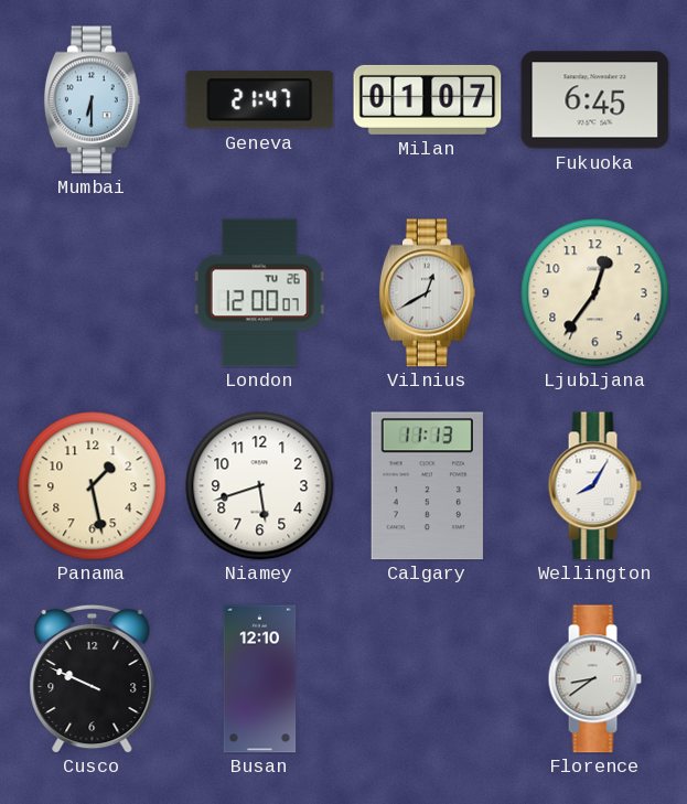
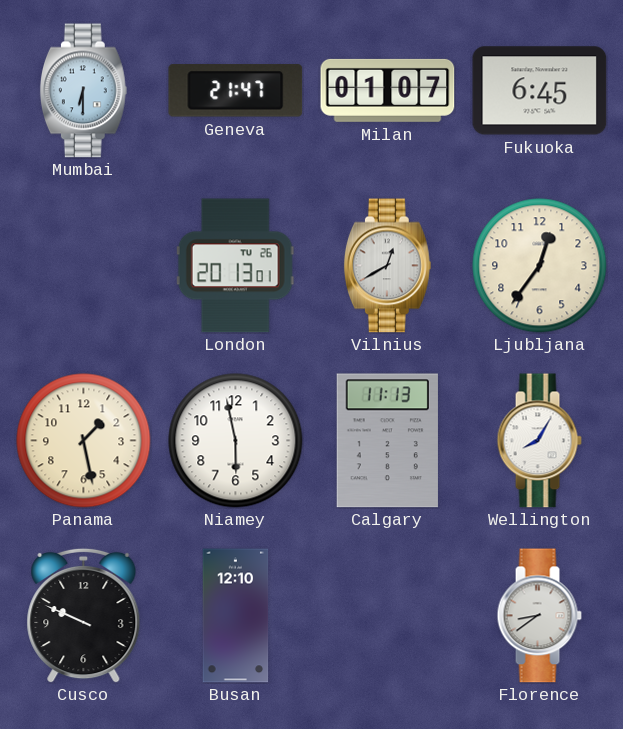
London: 12:00 -> 20:13
Niamey: 5:42 -> 5:58
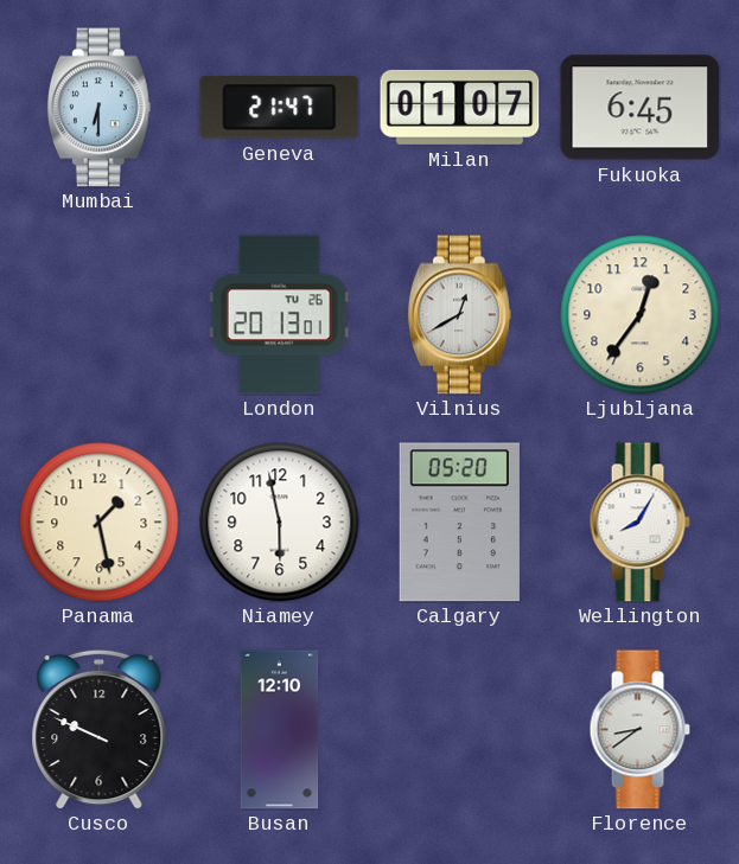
Calgary: 11:13 -> 05:20
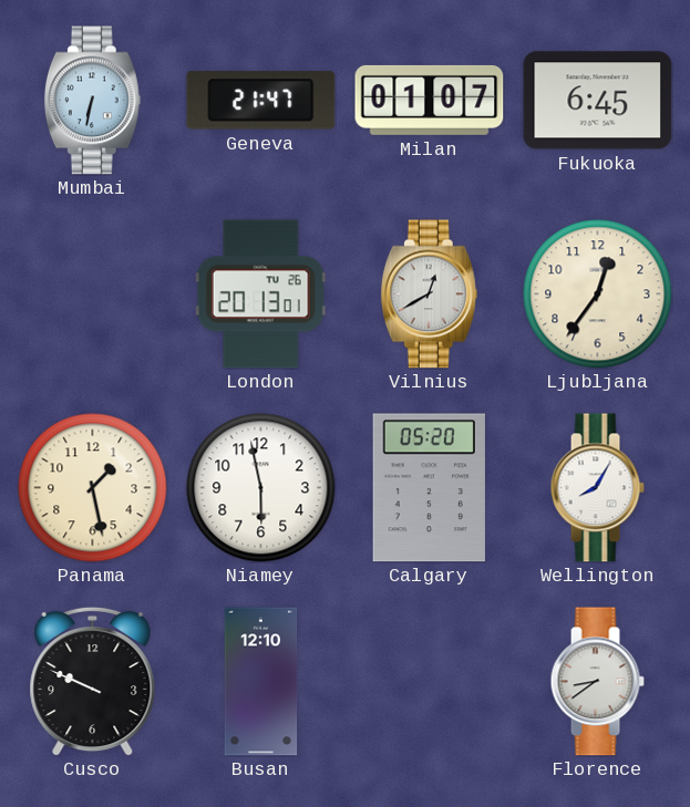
Mumbai: 6:30 -> 6:32
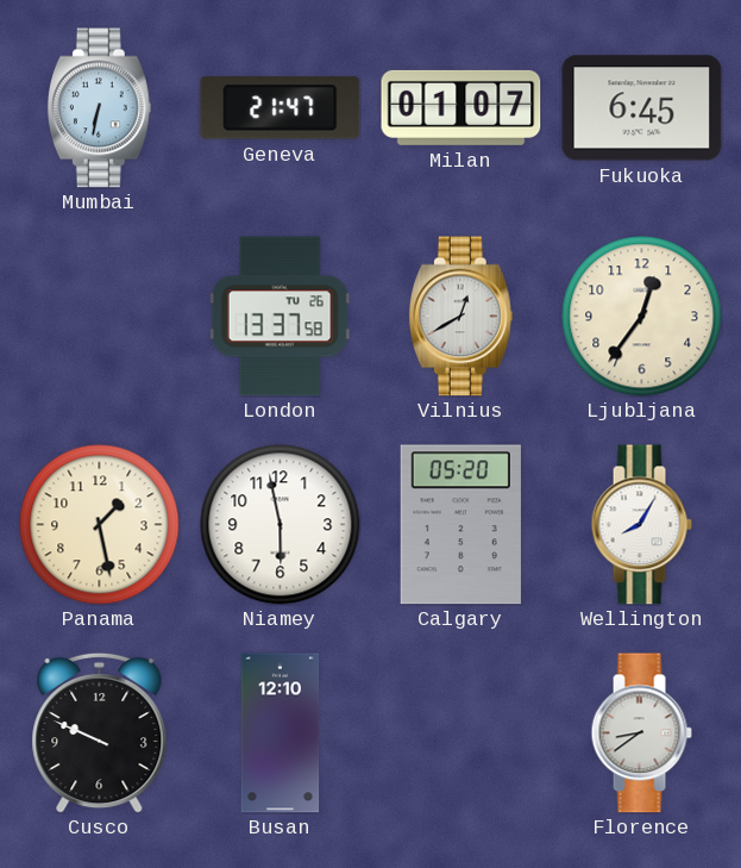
London: 20:13 -> 13:37
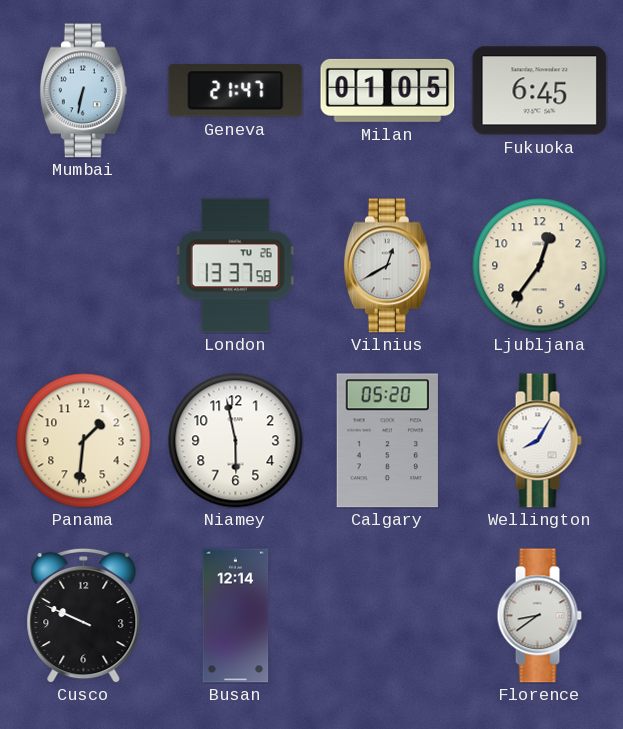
Milan: 01:07 -> 01:05
Panama: 1:28 -> 1:31
Busan: 12:10 -> 12:14
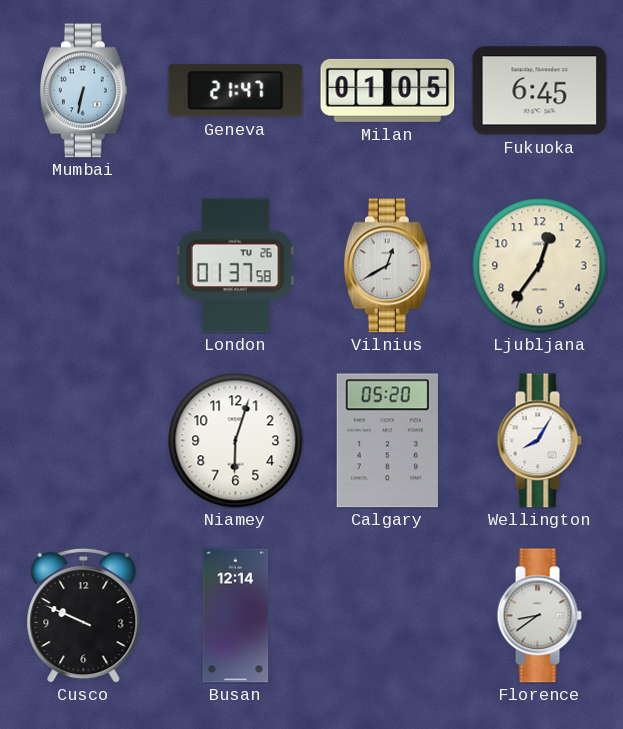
London: 13:37 -> 01:37
Panama: 1:31 -> none
Niamey: 5:58 -> 6:03
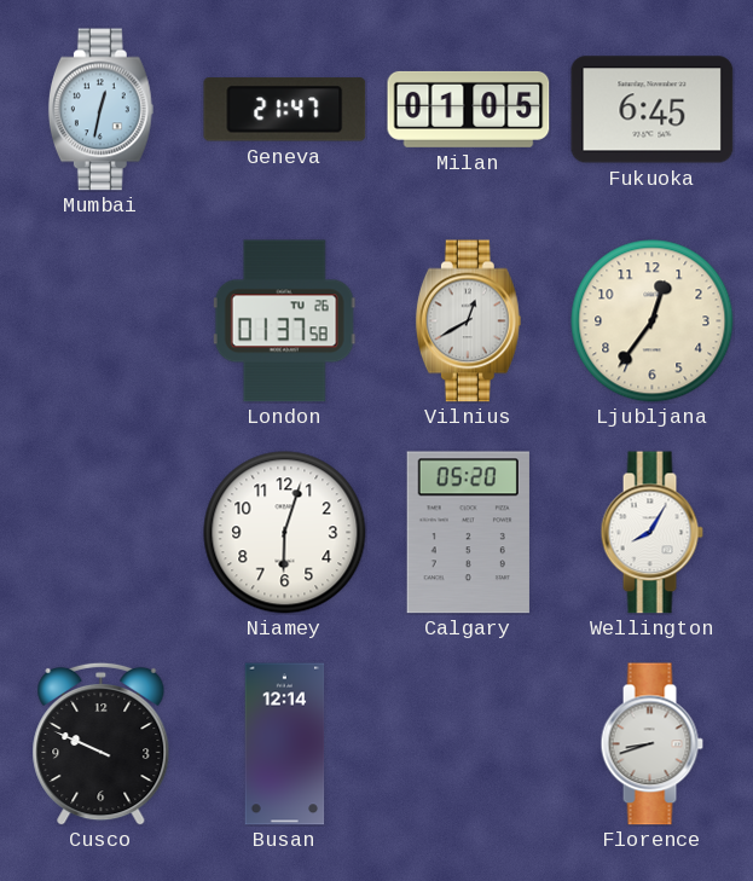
Mumbai: 6:32 -> 12:32
Florence: 8:39 -> 8:42
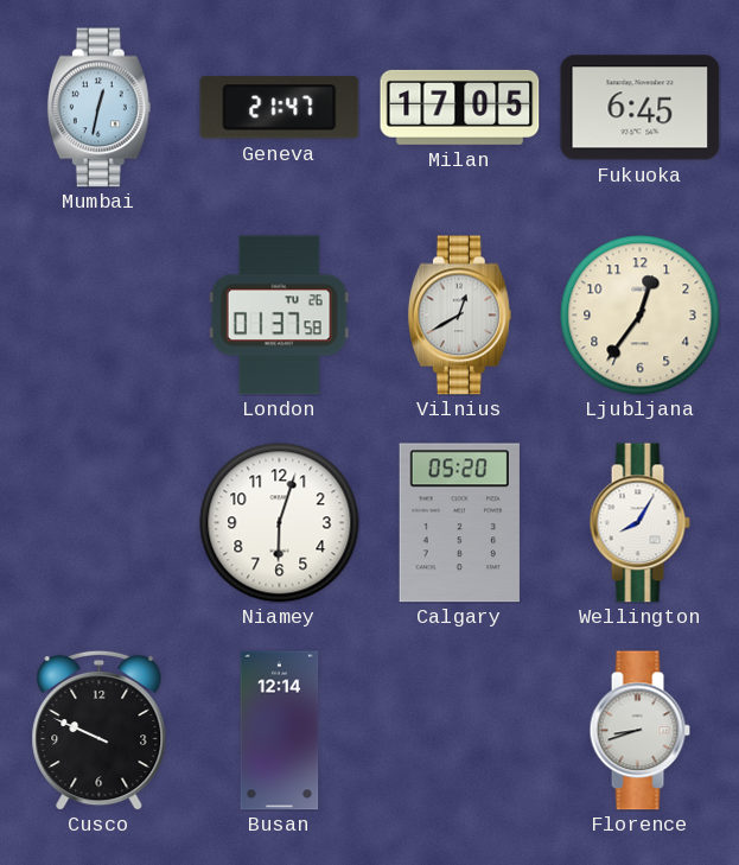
Milan: 01:05 -> 17:05
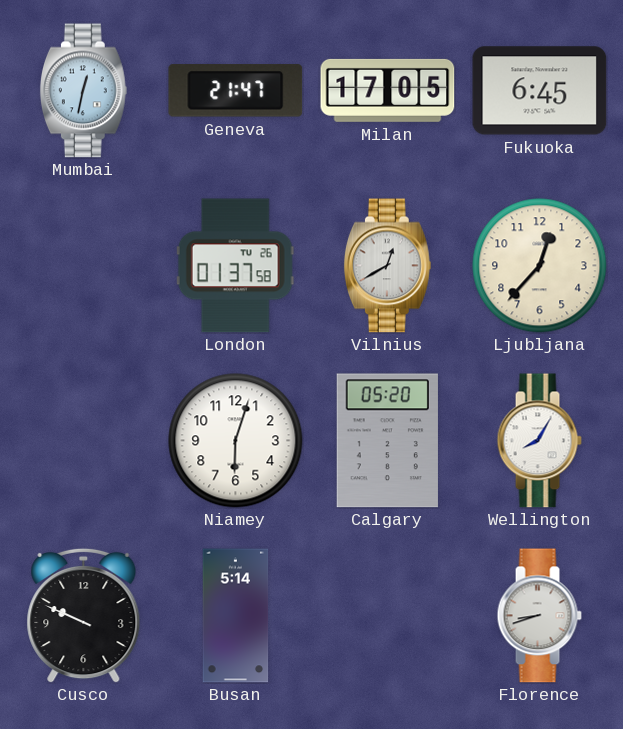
Ljubljana: 12:36 -> 12:37
Busan: 12:14 -> 5:14
